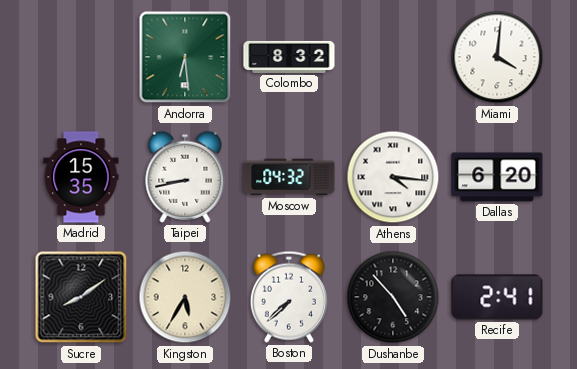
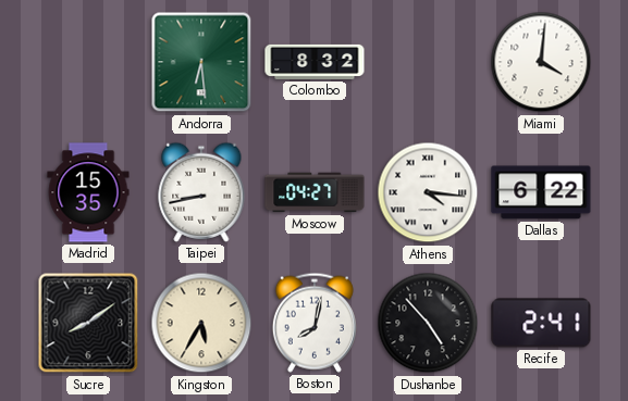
Moscow: 04:32 -> 04:27
Dallas: 6:20 -> 6:22
Boston: 7:38 -> 8:02
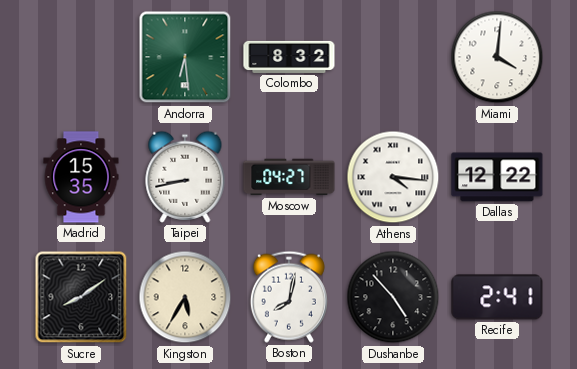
Dallas: 6:22 -> 12:22
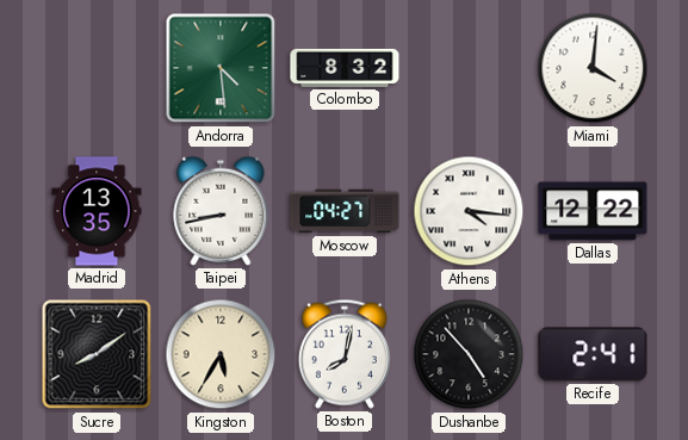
Andorra: 6:29 -> 4:29
Madrid: 15:35 -> 13:35
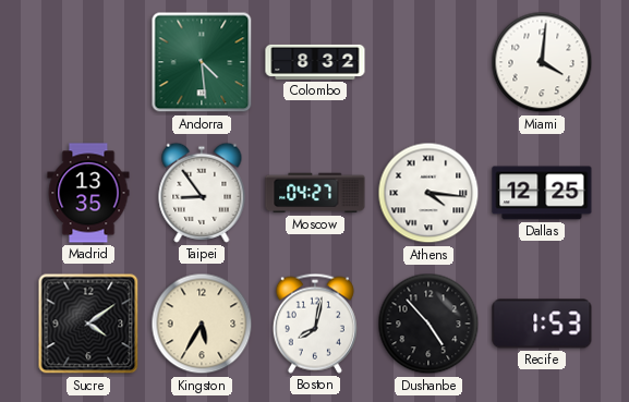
Taipei: 8:43 -> 8:54
Dallas: 12:22 -> 12:25
Sucre: 8:09 -> 4:09
Recife: 2:41 -> 1:53
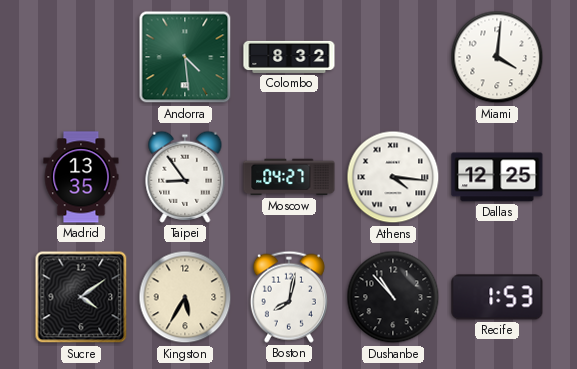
Dushanbe: 4:53 -> 10:53
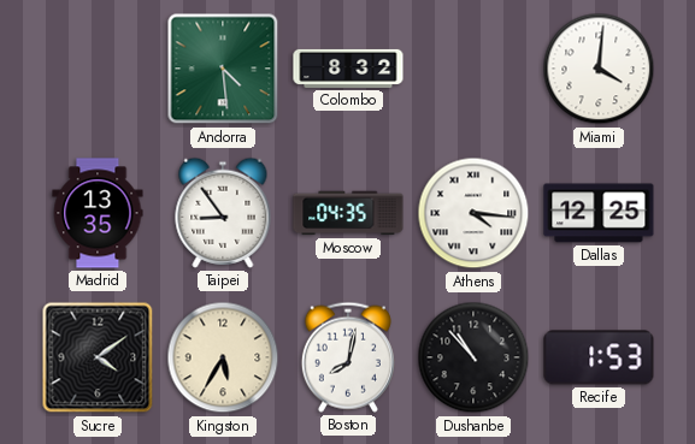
Moscow: 04:27 -> 04:35
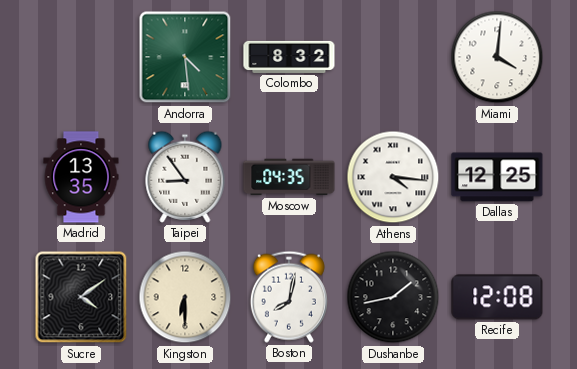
Kingston: 5:35 -> 6:30
Dushanbe: 10:53 -> 1:43
Recife: 1:53 -> 12:08
